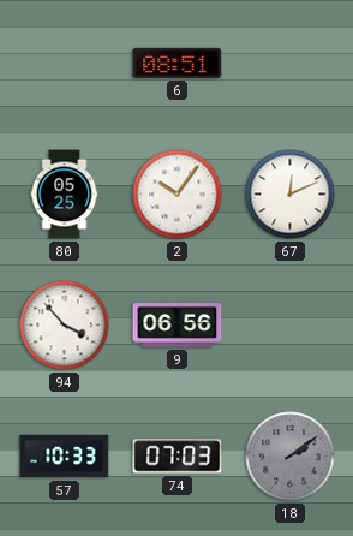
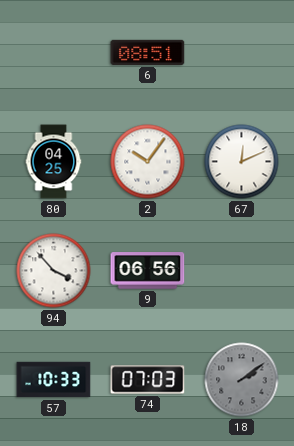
80: 05:25 -> 04:25
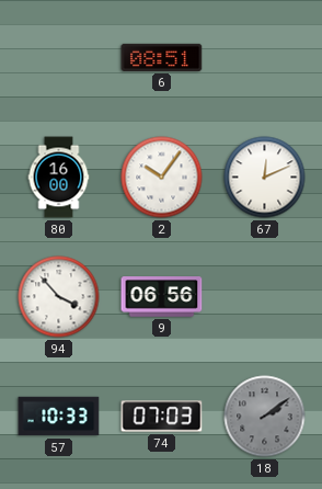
80: 04:25 -> 16:00
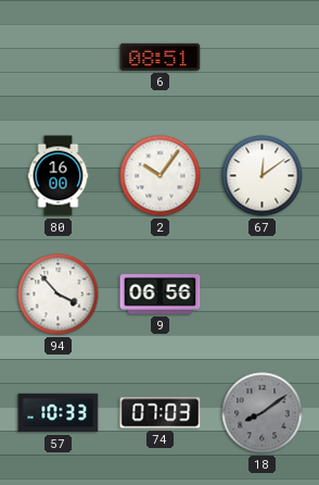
67: 12:11 -> 12:09
18: 2:09 -> 8:09
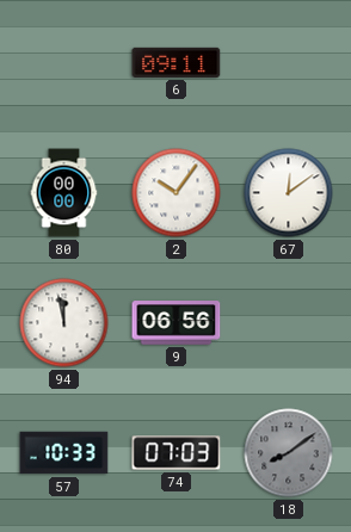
6: 08:51 -> 09:11
80: 16:00 -> 00:00
94: 3:53 -> 11:58
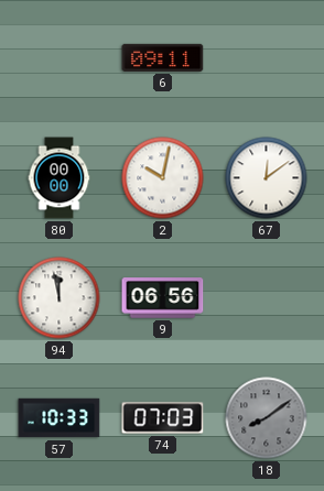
2: 10:06 -> 10:02
